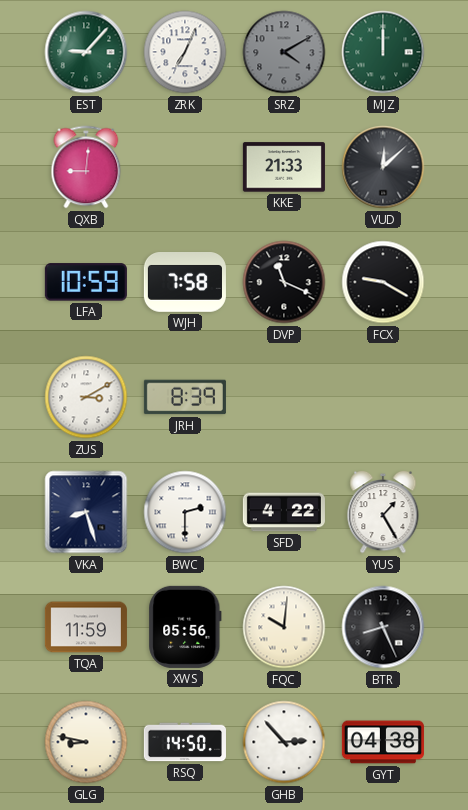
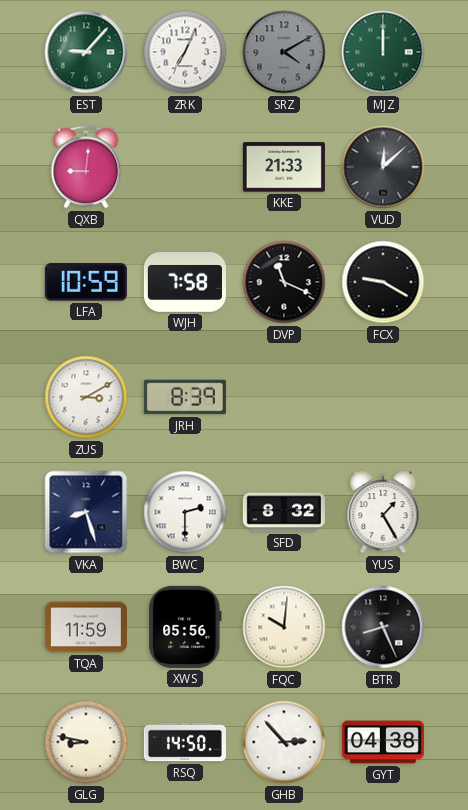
SFD: 4:22 -> 8:32
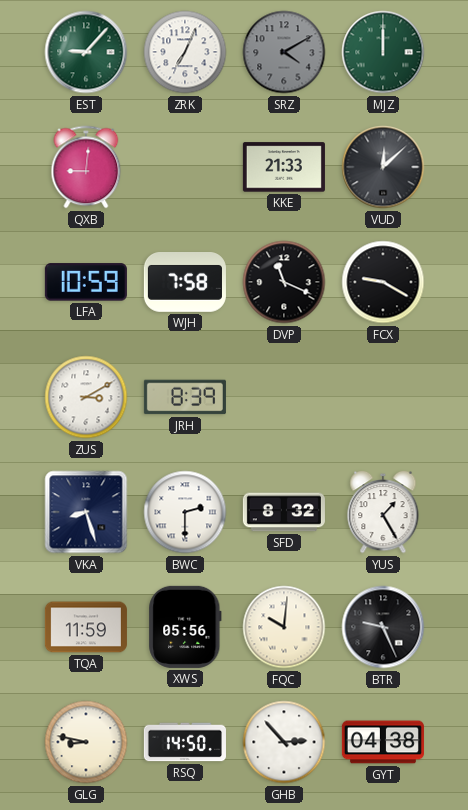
BTR: 8:26 -> 9:26
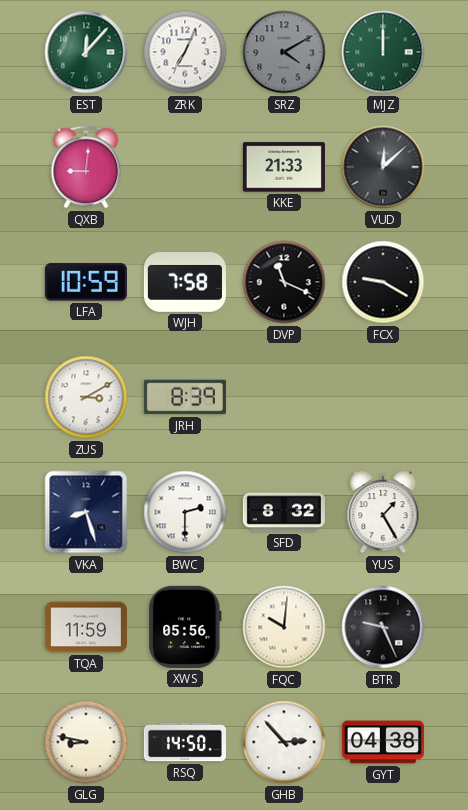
EST: 9:07 -> 12:07
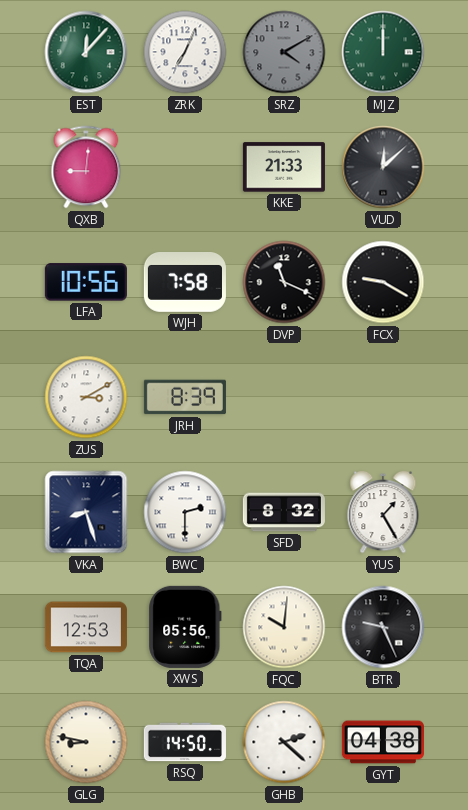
LFA: 10:59 -> 10:56
TQA: 11:59 -> 12:53
GHB: 2:53 -> 2:22
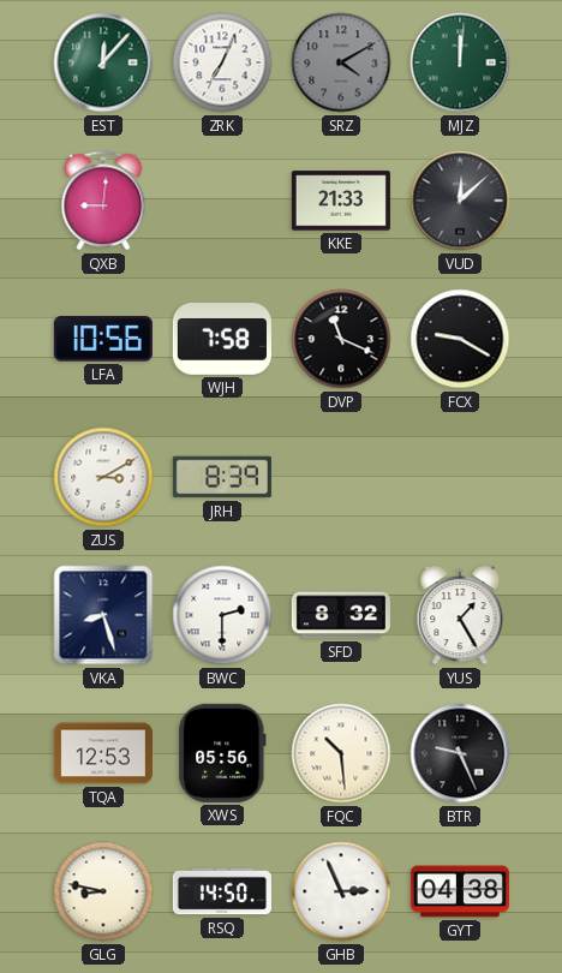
MJZ: 12:00 -> 12:01
FQC: 10:01 -> 10:29
GHB: 2:22 -> 2:56
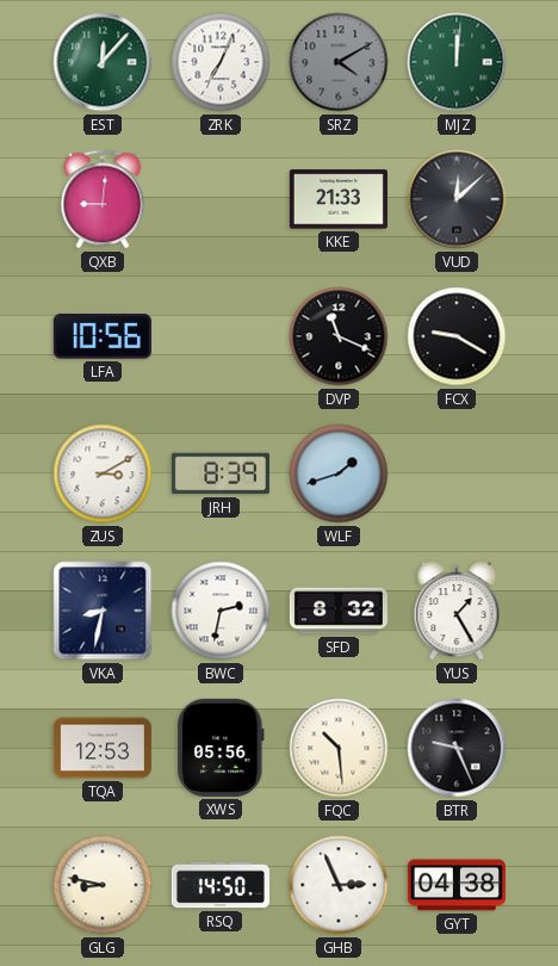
WJH: 7:58 -> none
WLF: none -> 1:42
VKA: 8:27 -> 8:32
BWC: 2:30 -> 2:32
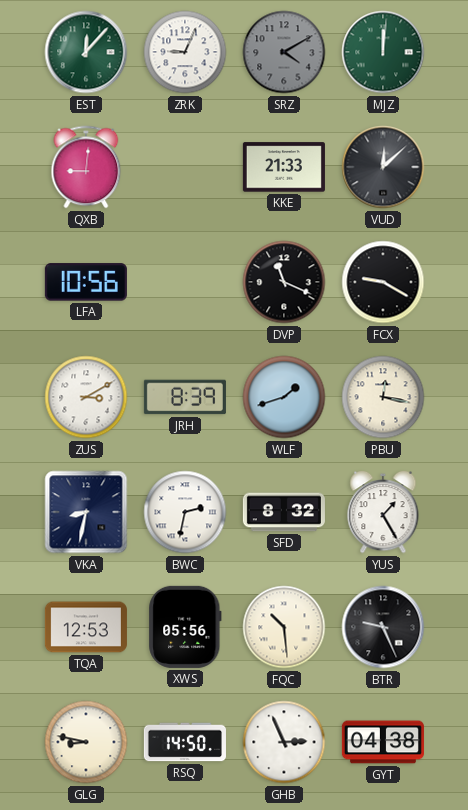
ZRK: 7:04 -> 9:04
PBU: none -> 12:17
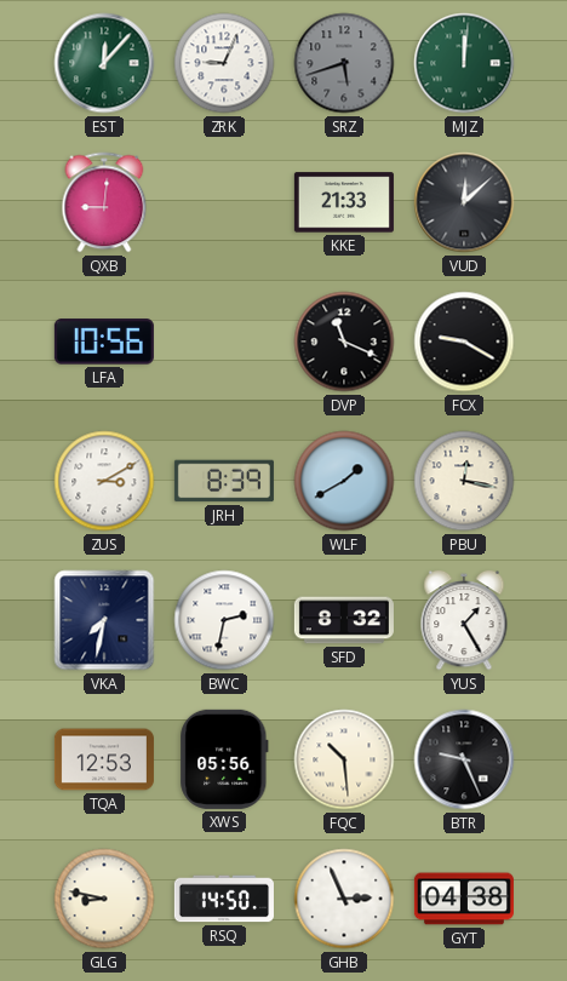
SRZ: 4:10 -> 5:42
WLF: 1:42 -> 1:40
VKA: 8:32 -> 7:32
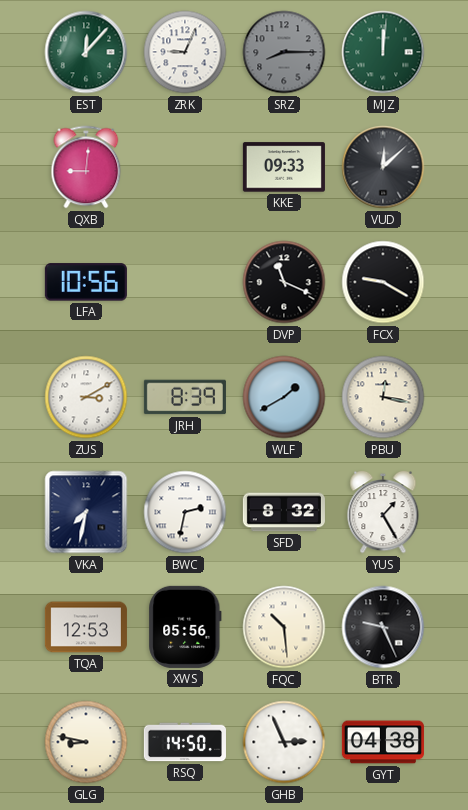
SRZ: 5:42 -> 8:15
KKE: 21:33 -> 09:33
